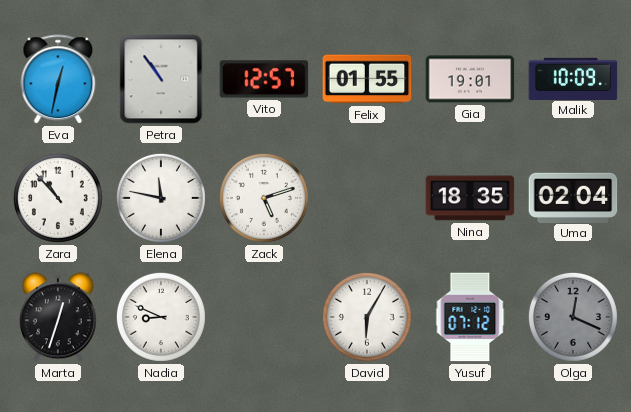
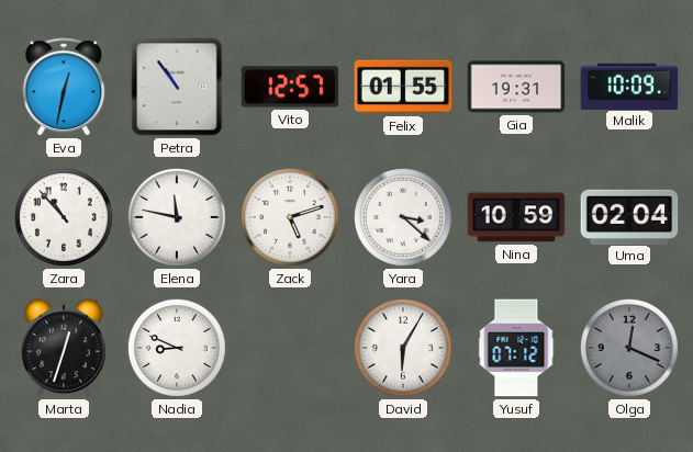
Gia: 19:01 -> 19:31
Yara: none -> 3:22
Nina: 18:35 -> 10:59
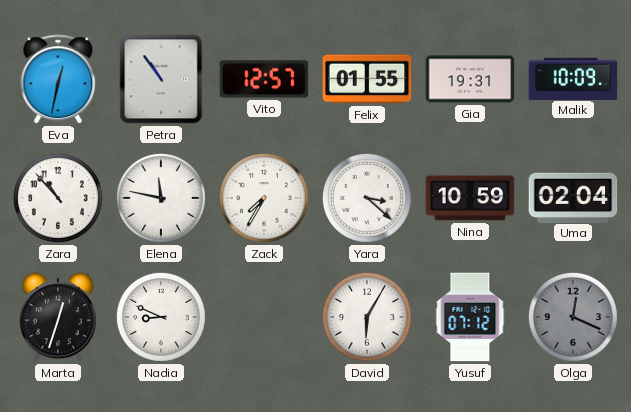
Zack: 5:12 -> 7:35
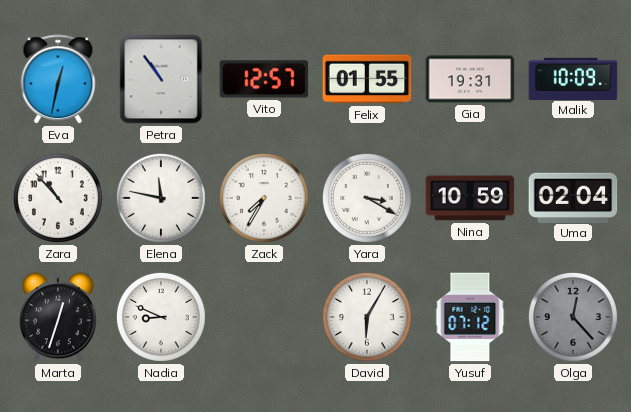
Yara: 3:22 -> 3:20
Olga: 12:19 -> 12:23
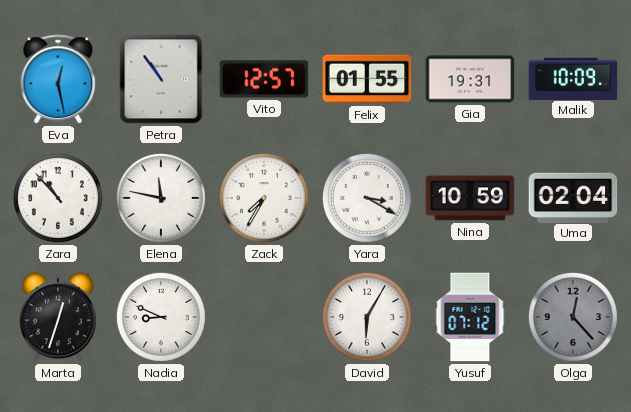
Eva: 12:32 -> 12:28
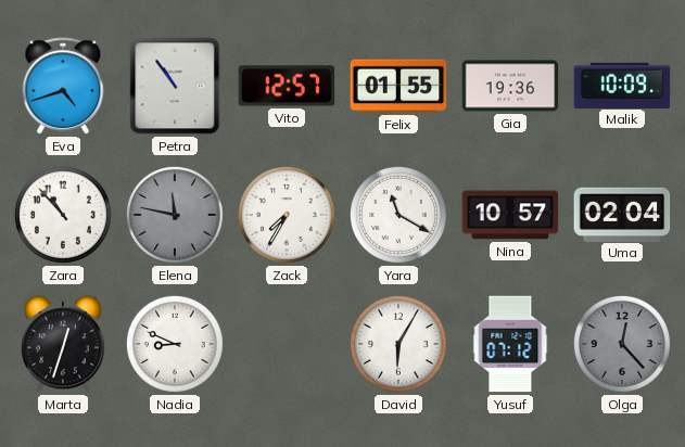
Eva: 12:28 -> 4:42
Gia: 19:31 -> 19:36
Elena dial: white -> grey
Yara: 3:20 -> 11:20
Nina: 10:59 -> 10:57
